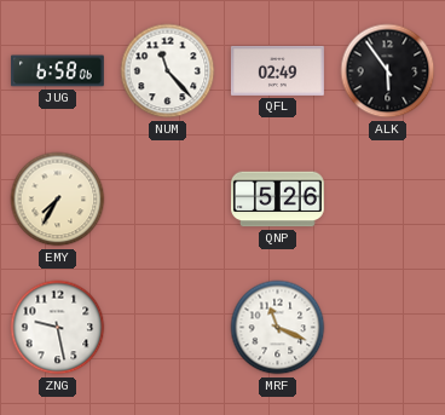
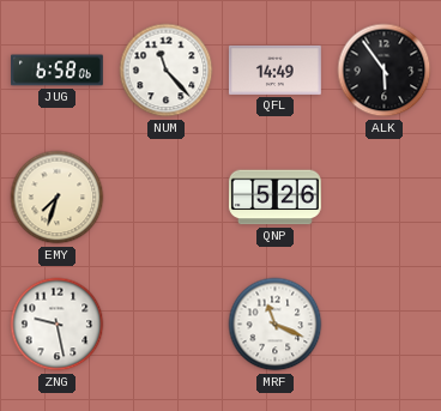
QFL: 02:49 -> 14:49
EMY: 7:35 -> 7:33
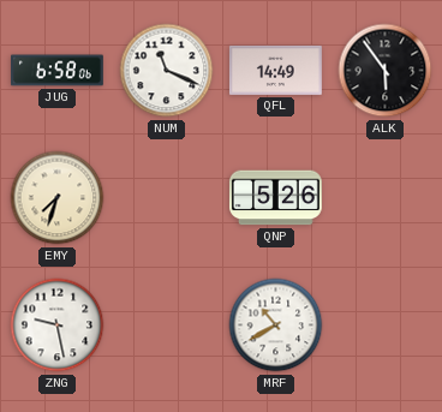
NUM: 11:23 -> 11:19
MRF: 11:19 -> 10:40
